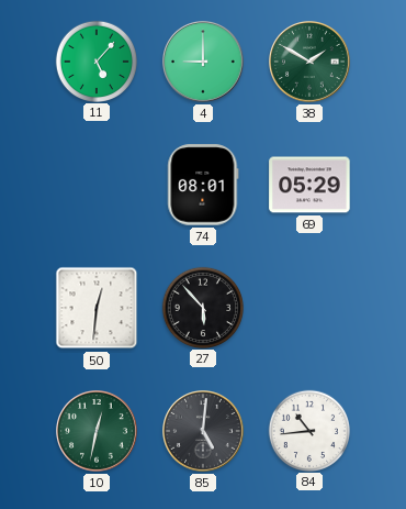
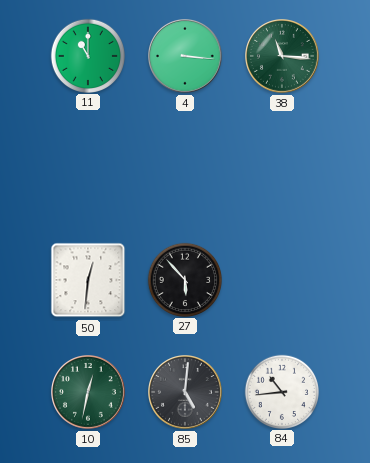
11: 5:07 -> 11:00
4: 9:00 -> 3:16
38: 1:50 -> 11:16
74: 08:01 -> none
69: 05:29 -> none
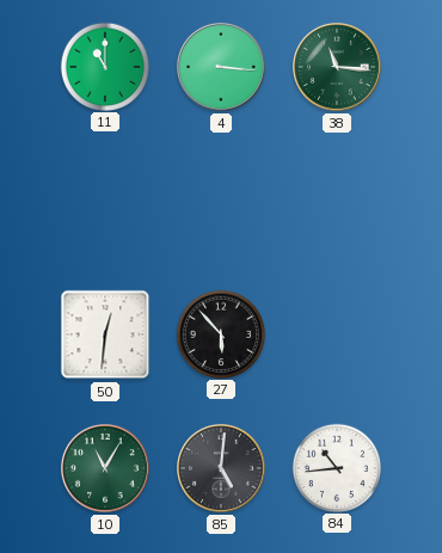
10: 12:32 -> 11:05
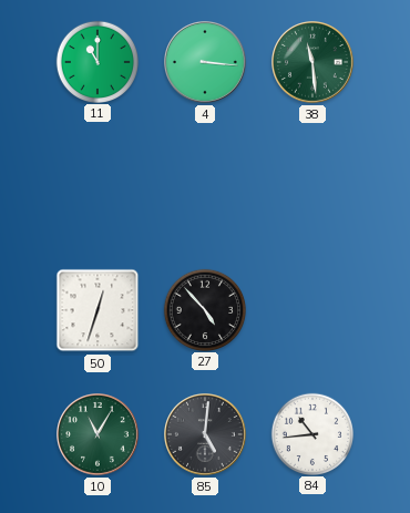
38: 11:16 -> 11:29
50: 12:31 -> 12:33
27: 5:53 -> 4:53
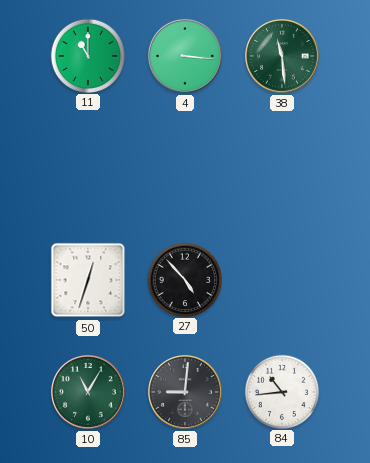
85: 5:01 -> 9:01
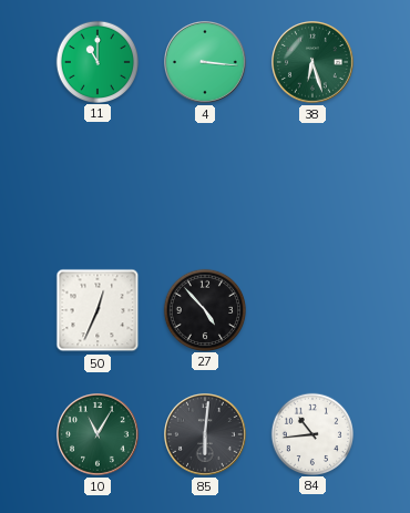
38: 11:29 -> 6:27
50: 12:33 -> 12:34
85: 9:01 -> 6:01
